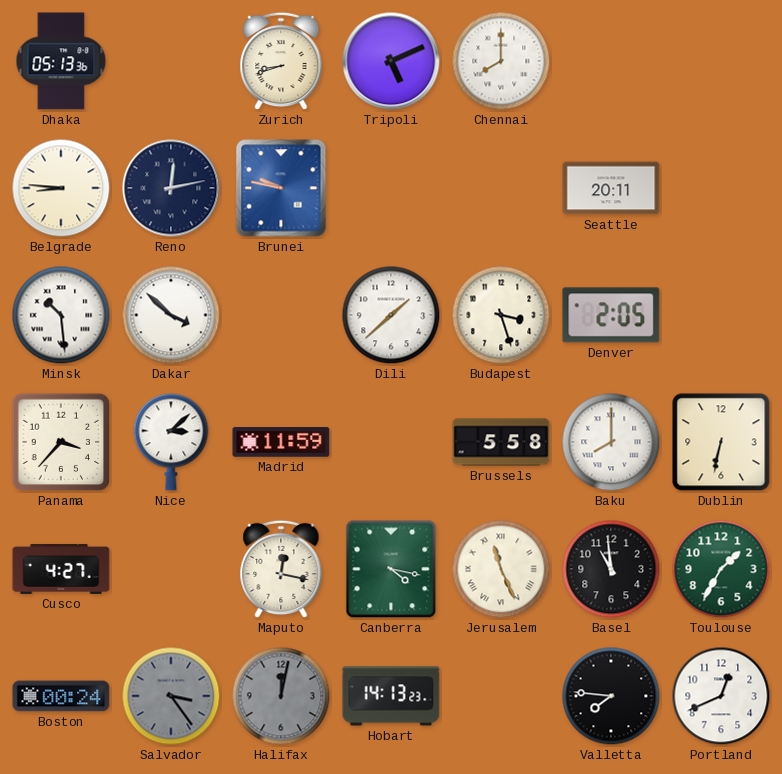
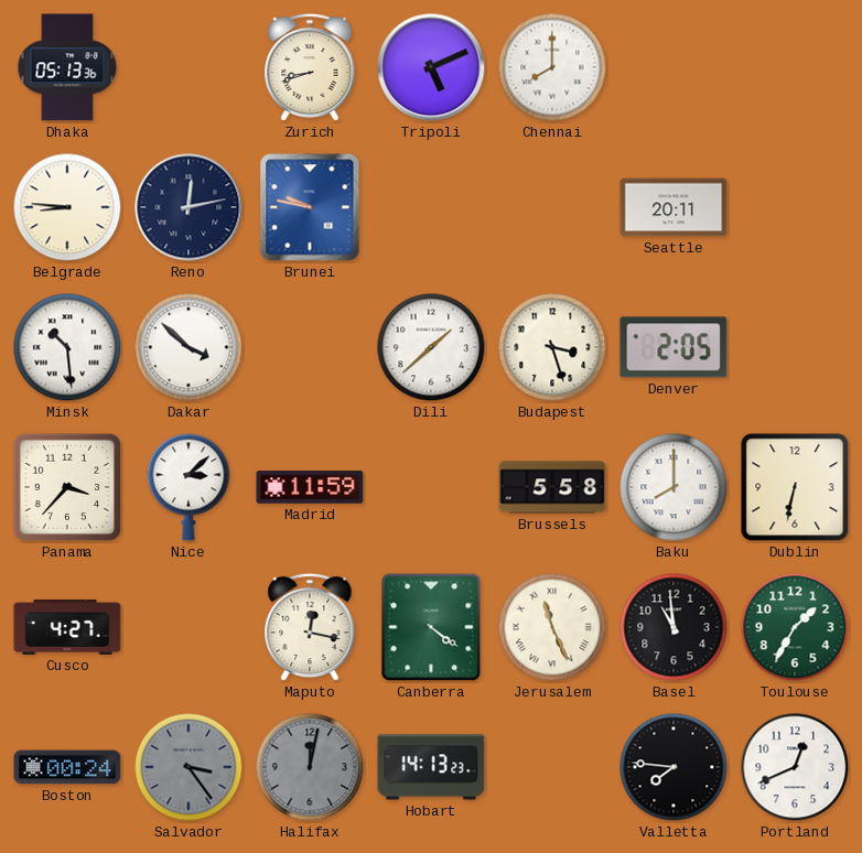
Canberra: 4:17 -> 4:21
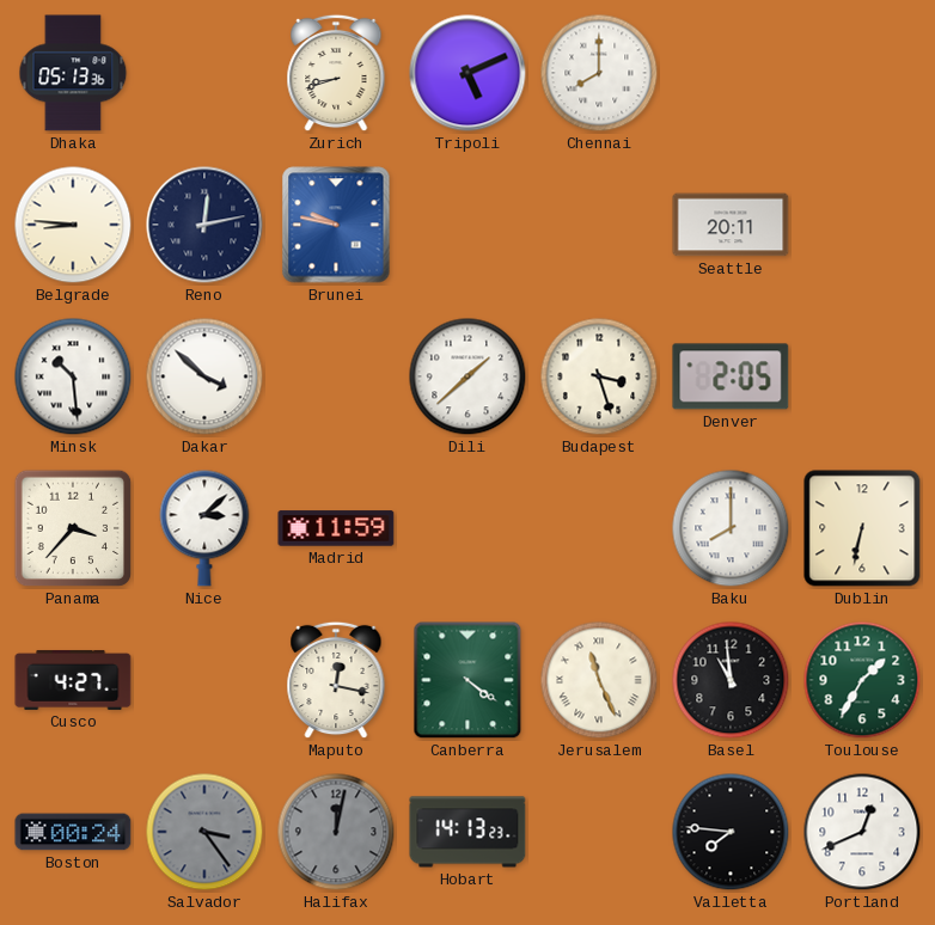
Brussels: 5:58 -> none
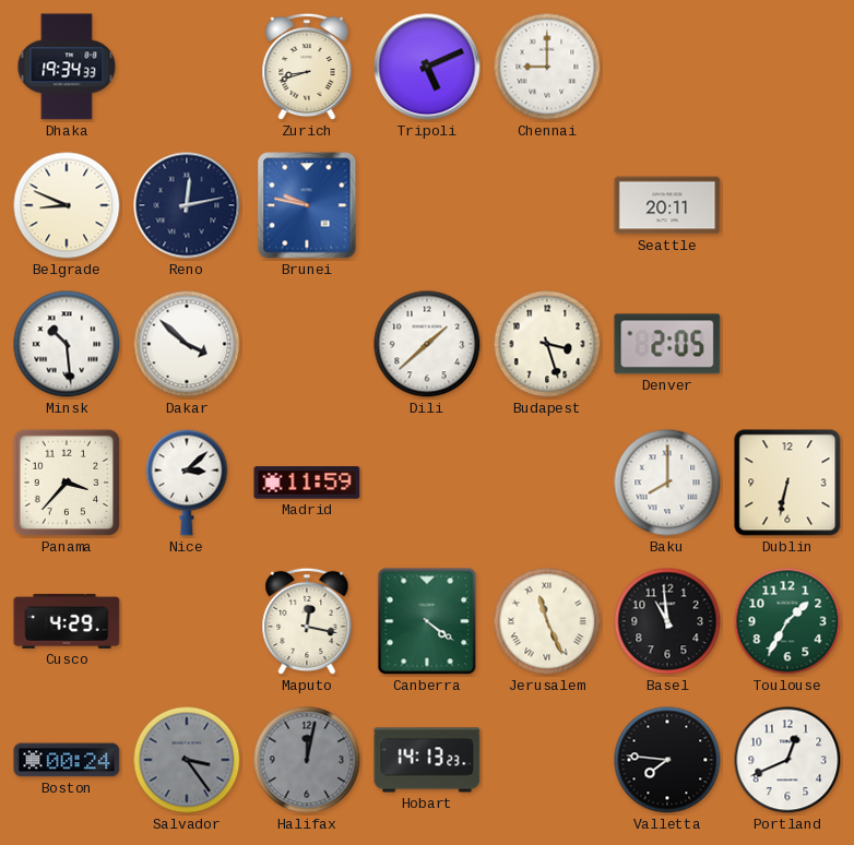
Dhaka: 05:13 -> 19:34
Chennai: 8:00 -> 9:00
Belgrade: 8:46 -> 8:49
Cusco: 4:27 -> 4:29
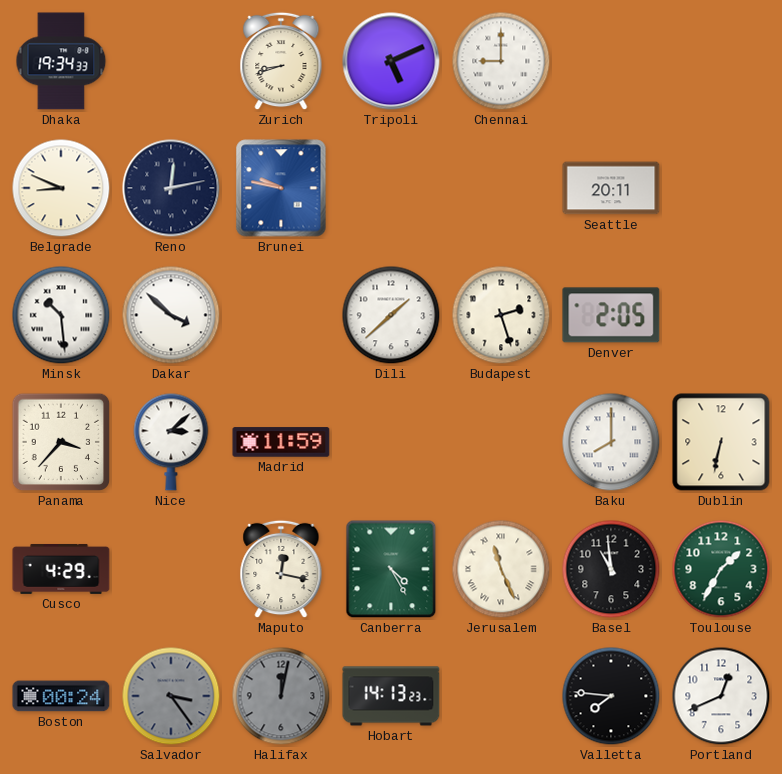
Budapest: 3:27 -> 2:27
Canberra: 4:21 -> 4:25
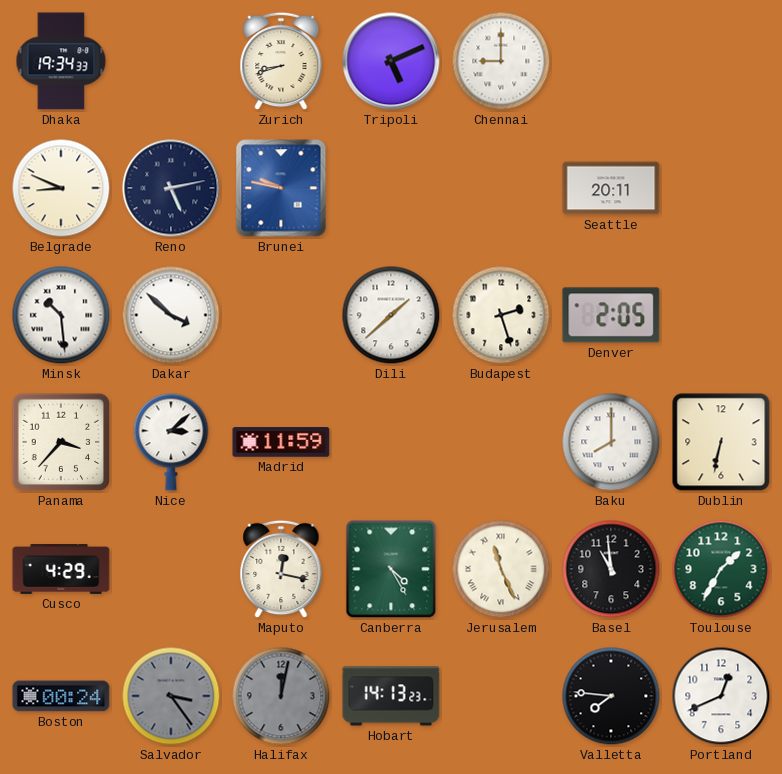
Reno: 12:13 -> 5:13
